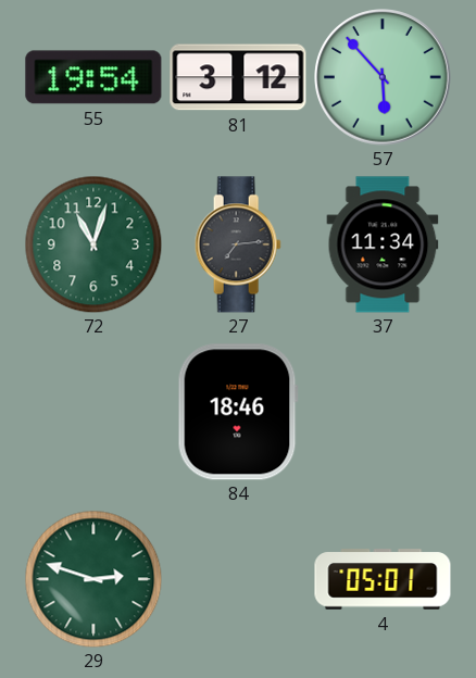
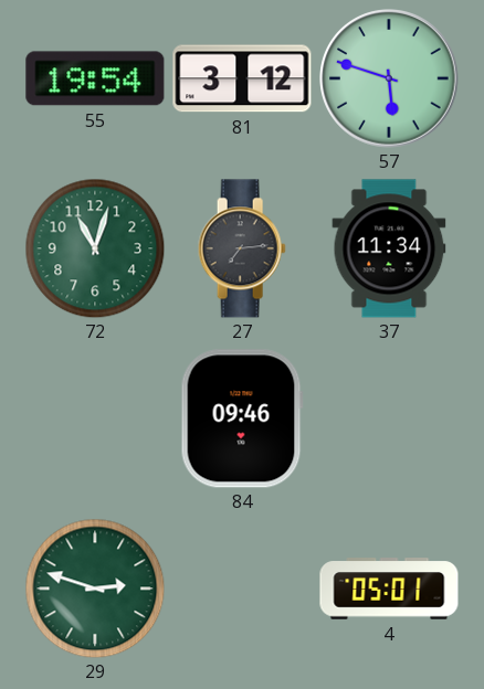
57: 5:53 -> 5:48
84: 18:46 -> 09:46
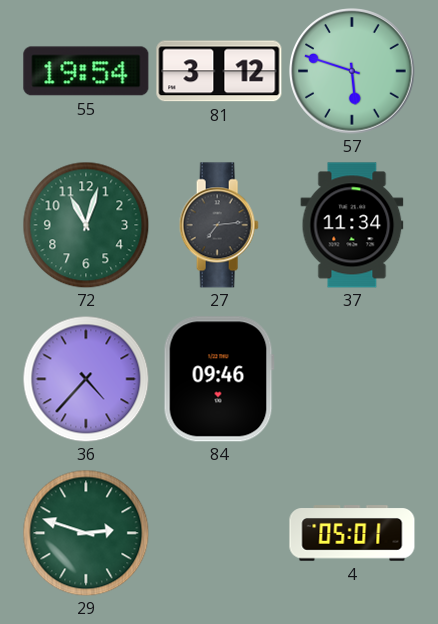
36: none -> 4:37
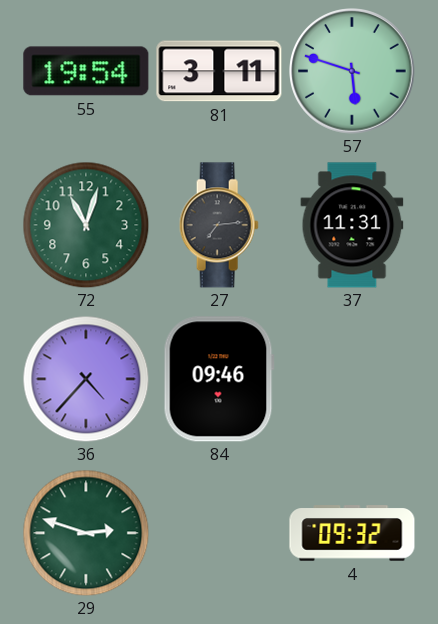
81: 3:12 -> 3:11
37: 11:34 -> 11:31
4: 05:01 -> 09:32
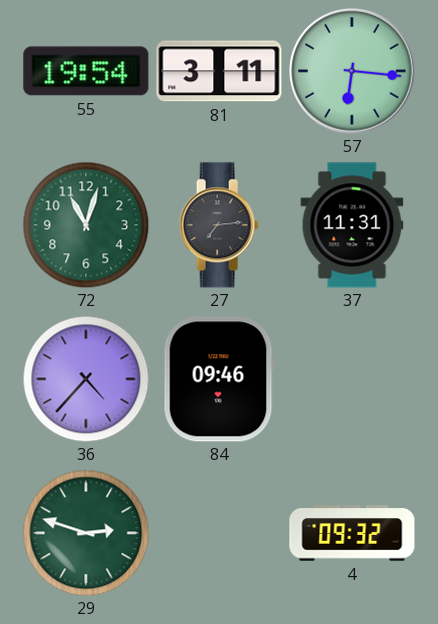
57: 5:48 -> 6:16
